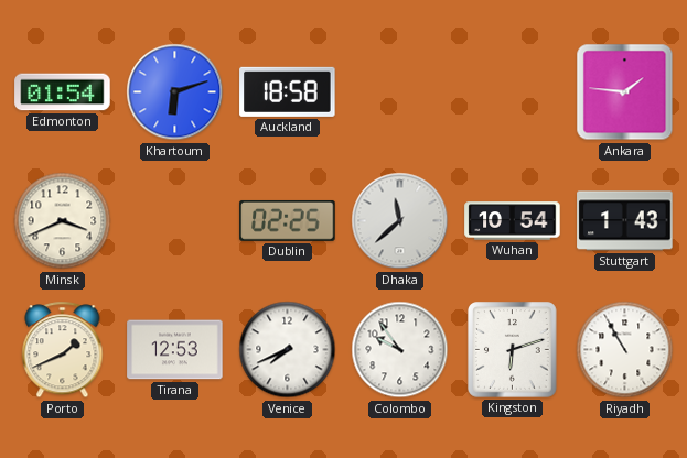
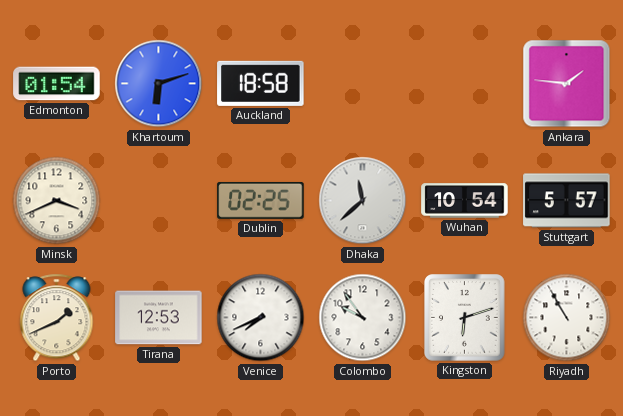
Stuttgart: 1:43 -> 5:57
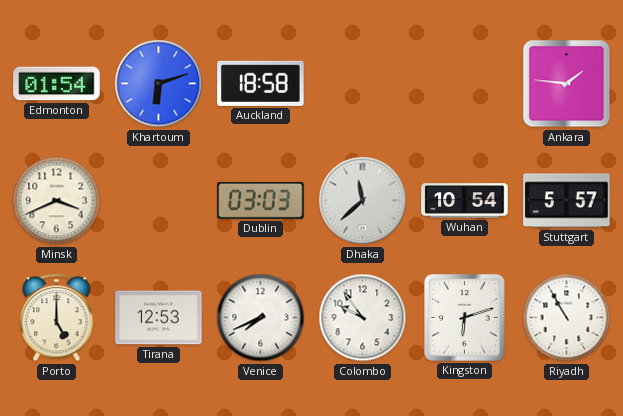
Dublin: 02:25 -> 03:03
Porto: 1:41 -> 5:00
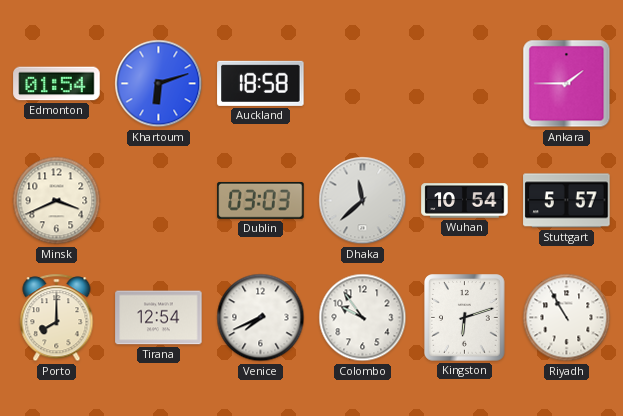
Ankara: 1:46 -> 1:45
Porto: 5:00 -> 8:00
Tirana: 12:53 -> 12:54
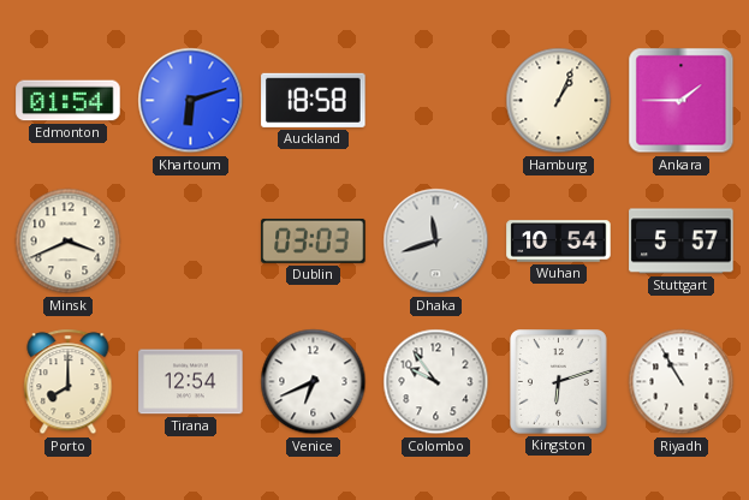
Hamburg: none -> 1:04
Dhaka: 11:38 -> 11:42
Venice: 7:41 -> 6:41
